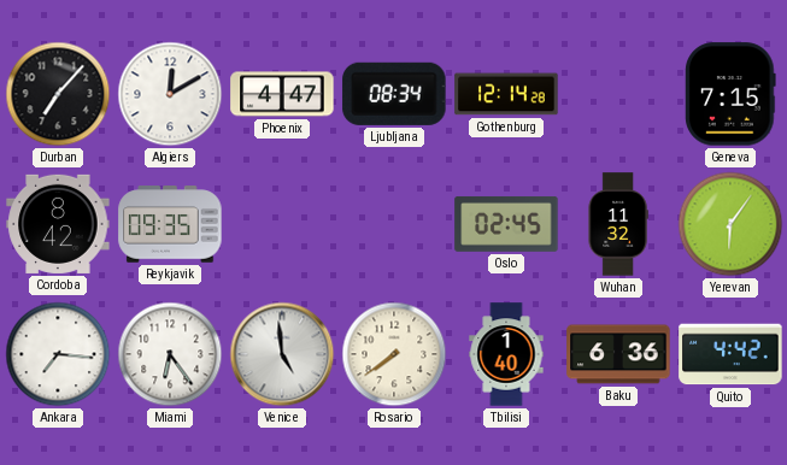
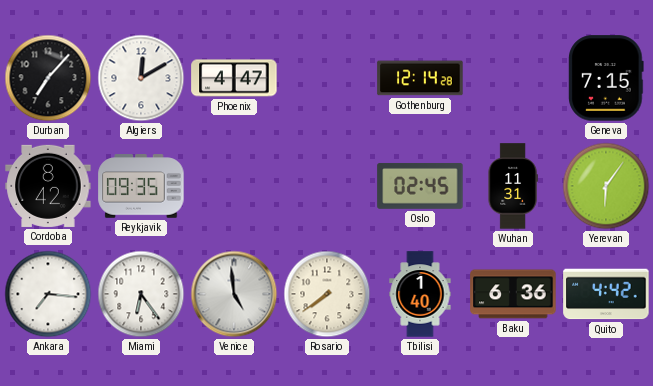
Ljubljana: 08:34 -> none
Wuhan: 11:32 -> 11:31
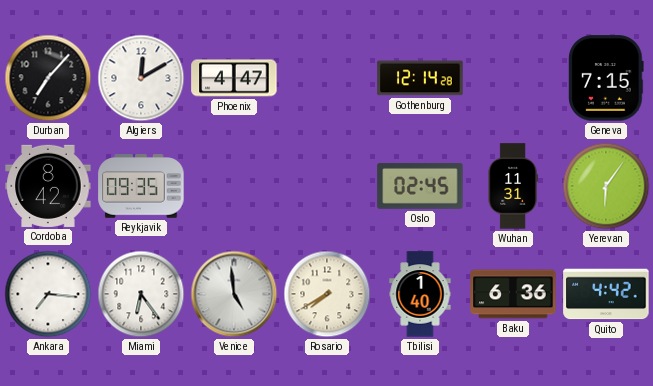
Rosario: 7:39 -> 7:40
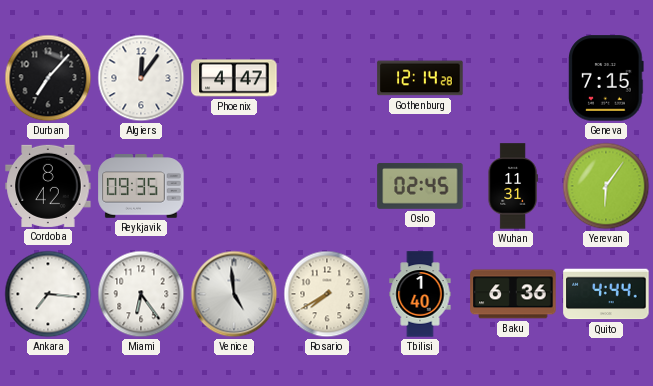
Algiers: 12:10 -> 12:06
Quito: 4:42 -> 4:44
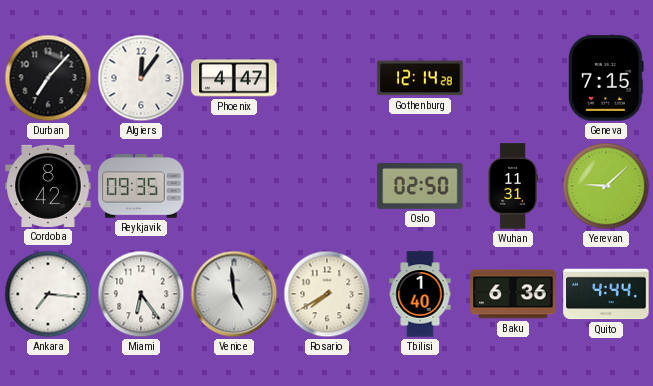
Oslo: 02:45 -> 02:50
Yerevan: 6:06 -> 9:08
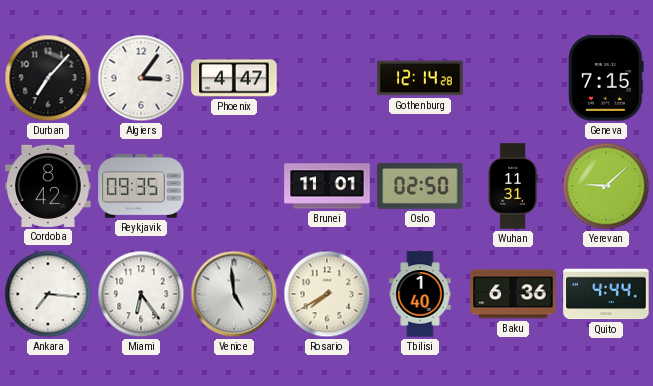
Algiers: 12:06 -> 3:06
Brunei: none -> 11:01
